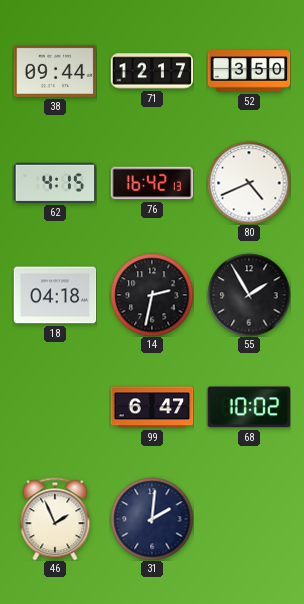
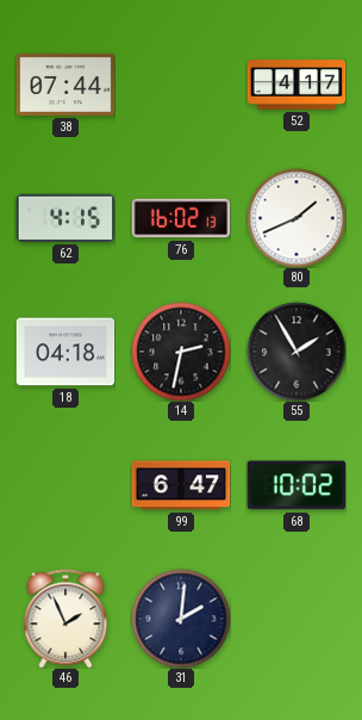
38: 09:44 -> 07:44
71: 12:17 -> none
52: 3:50 -> 4:17
76: 16:42 -> 16:02
80: 4:41 -> 1:41
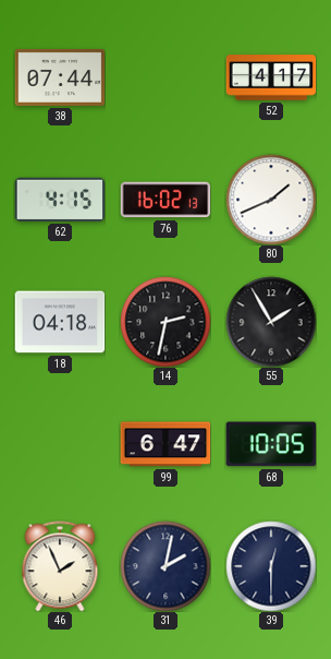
68: 10:02 -> 10:05
31: 2:01 -> 2:02
39: none -> 12:30
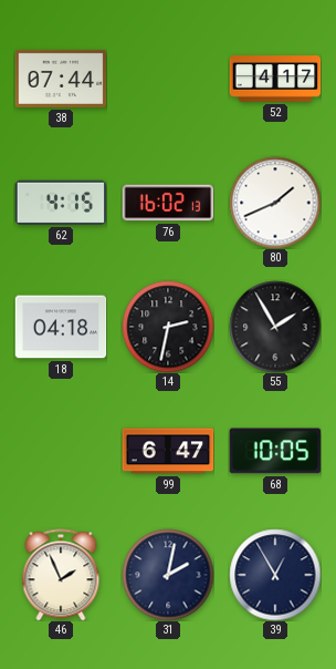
39: 12:30 -> 12:55
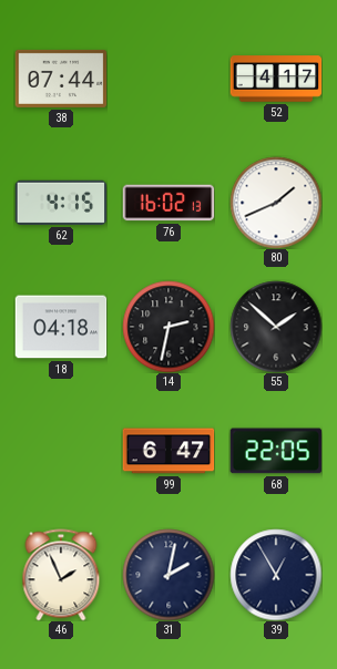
55: 1:55 -> 1:52
68: 10:05 -> 22:05
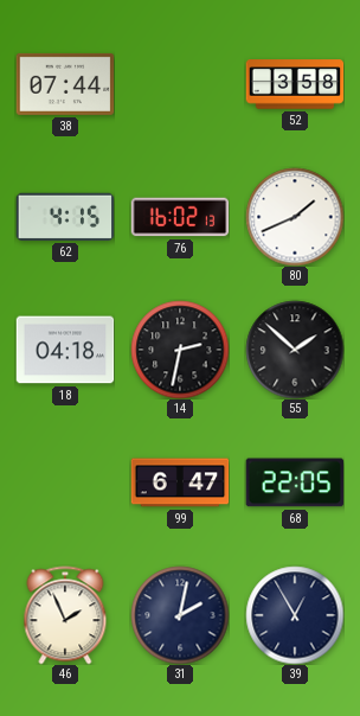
52: 4:17 -> 3:58
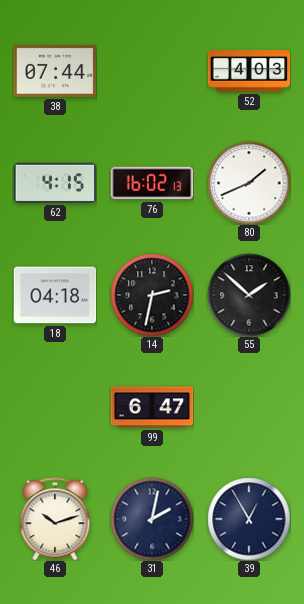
52: 3:58 -> 4:03
68: 22:05 -> none
46: 1:56 -> 10:12
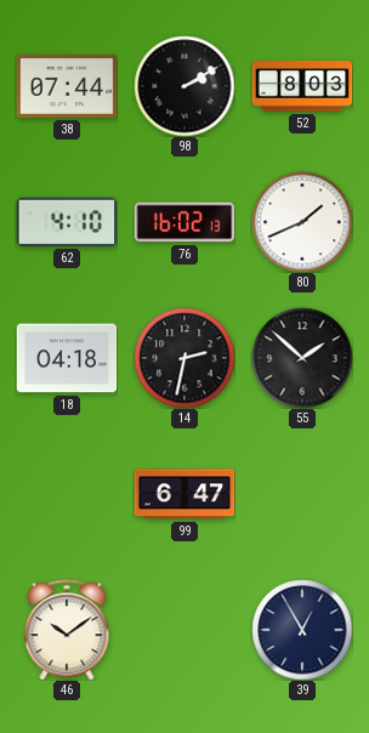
98: none -> 2:10
52: 4:03 -> 8:03
62: 4:15 -> 4:10
46: 10:12 -> 10:09
31: 2:02 -> none
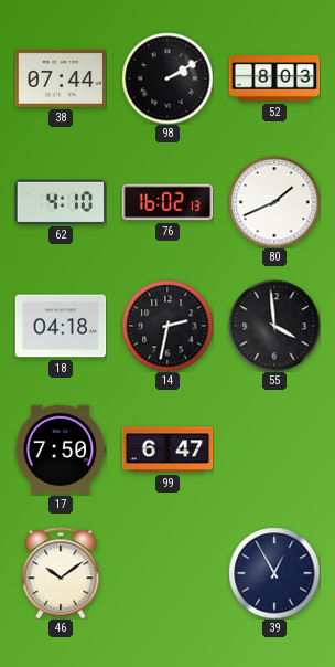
55: 1:52 -> 3:59
17: none -> 7:50
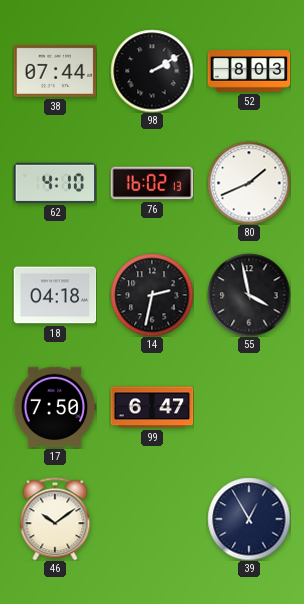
55: 3:59 -> 3:58
